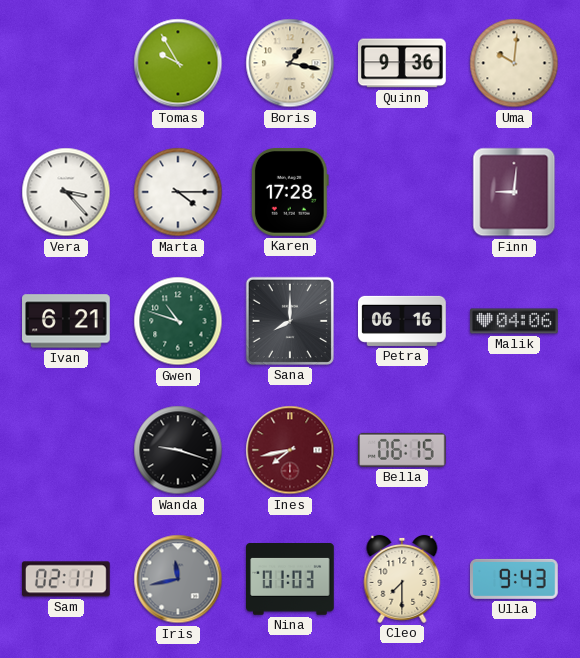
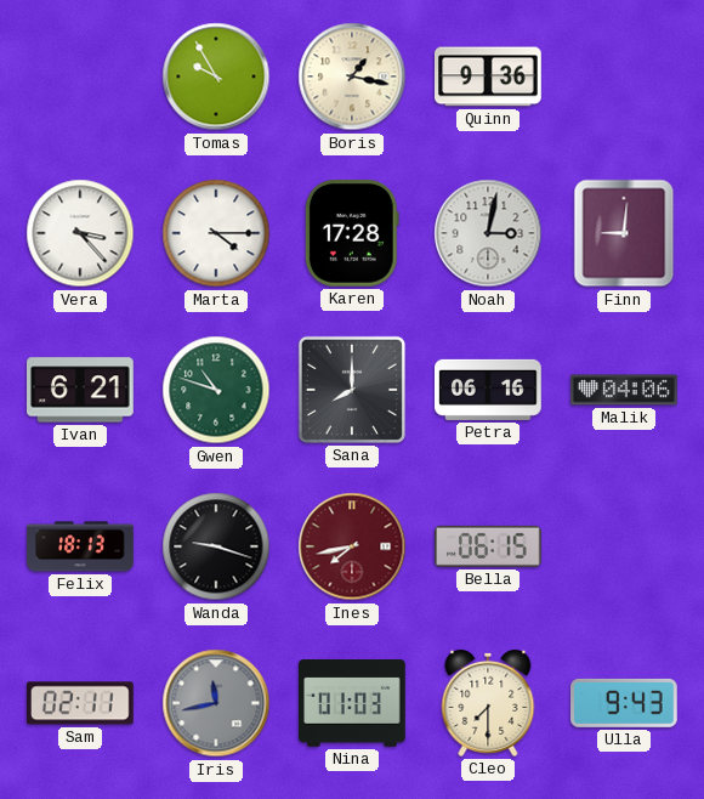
Uma: 10:01 -> none
Noah: none -> 3:02
Felix: none -> 18:13
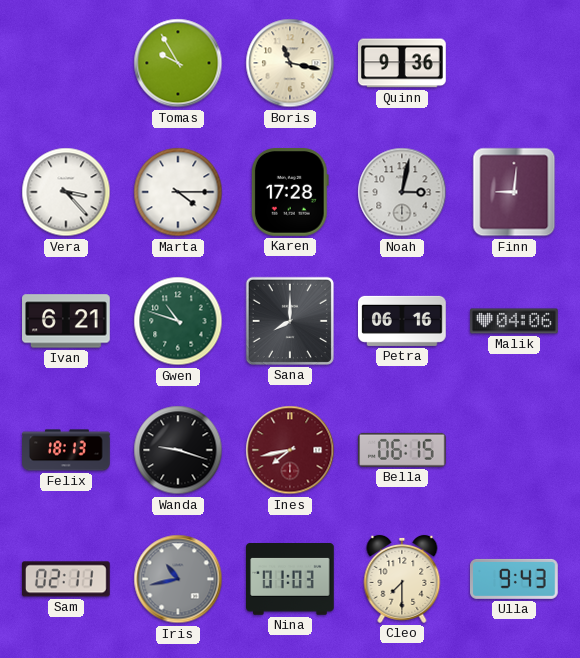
Boris: 1:17 -> 11:17
Iris: 11:43 -> 10:43
